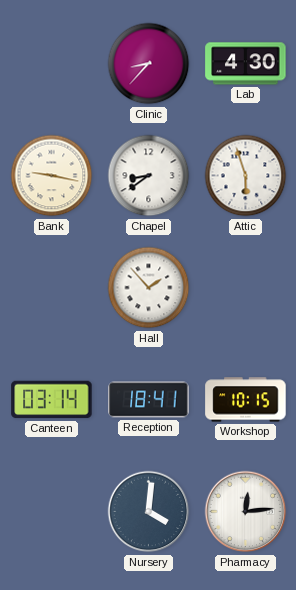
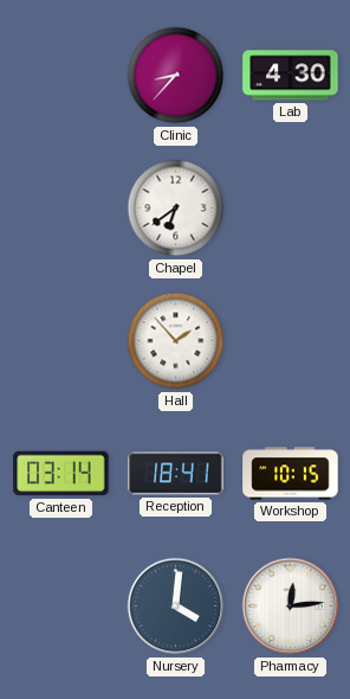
Bank: 9:17 -> none
Chapel: 8:39 -> 6:39
Attic: 5:57 -> none
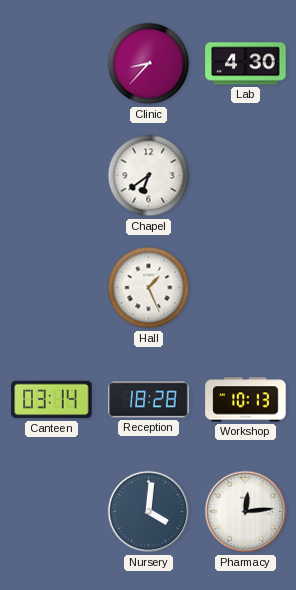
Hall: 1:53 -> 1:26
Reception: 18:41 -> 18:28
Workshop: 10:15 -> 10:13
